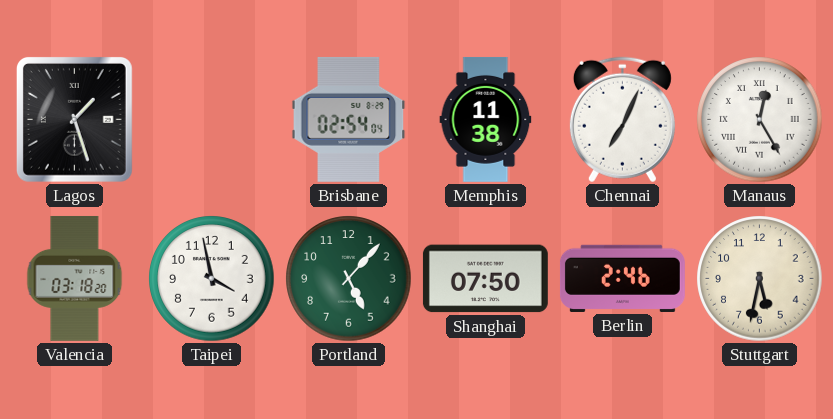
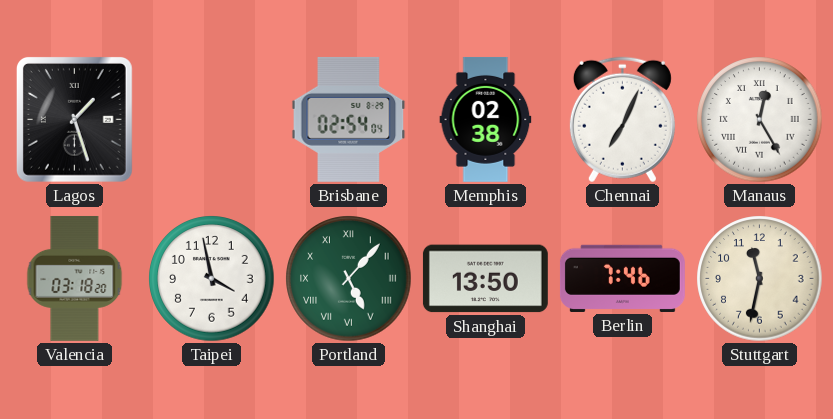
Memphis: 11:38 -> 02:38
Portland numerals: Arabic -> Roman
Shanghai: 07:50 -> 13:50
Berlin: 2:46 -> 7:46
Stuttgart: 5:32 -> 11:32
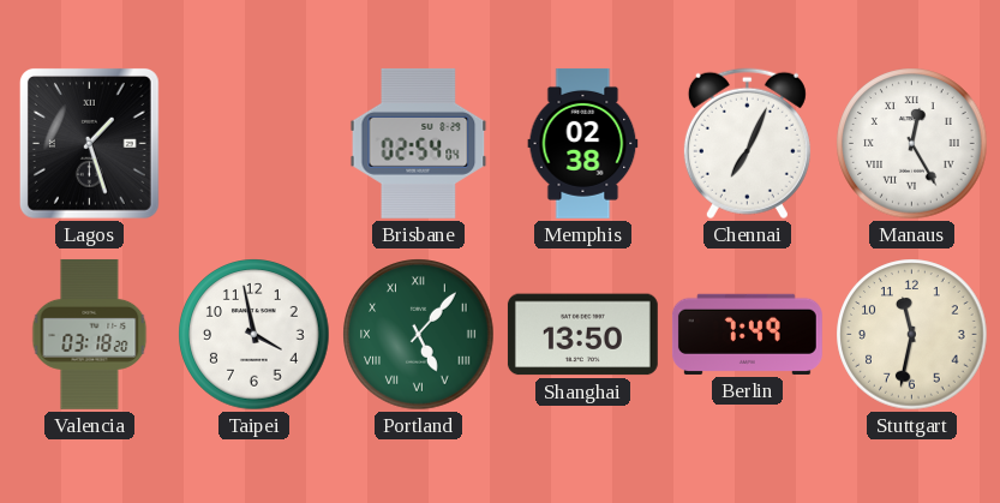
Berlin: 7:46 -> 7:49
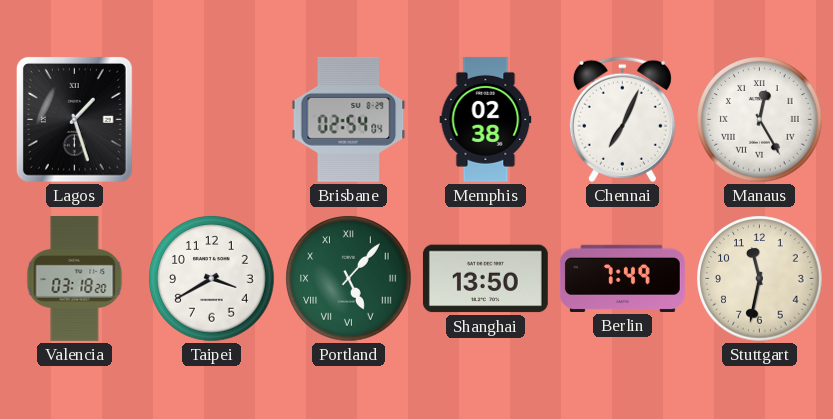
Taipei: 3:58 -> 3:40
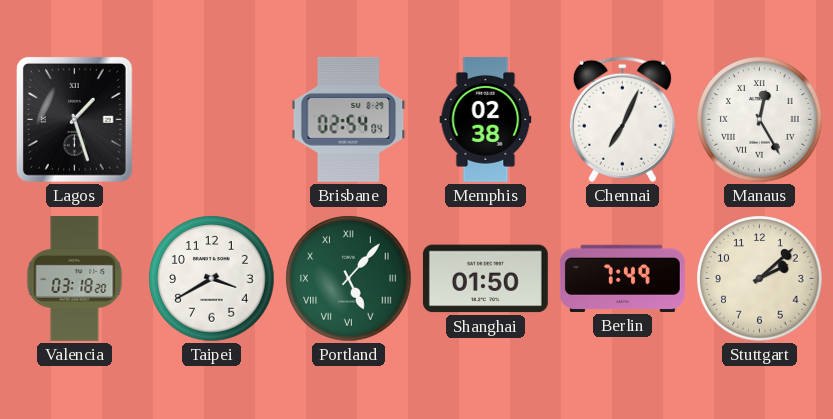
Shanghai: 13:50 -> 01:50
Stuttgart: 11:32 -> 2:08
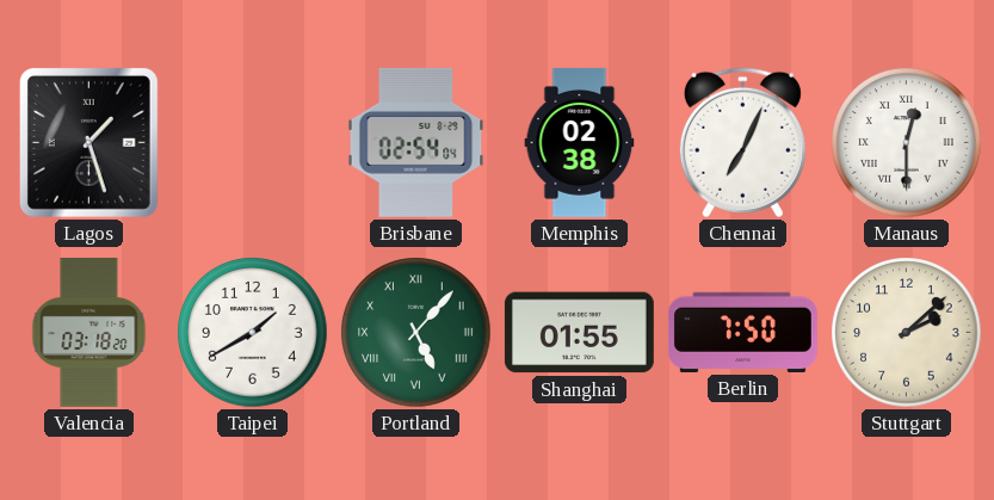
Manaus: 12:25 -> 12:30
Taipei: 3:40 -> 1:40
Shanghai: 01:50 -> 01:55
Berlin: 7:49 -> 7:50
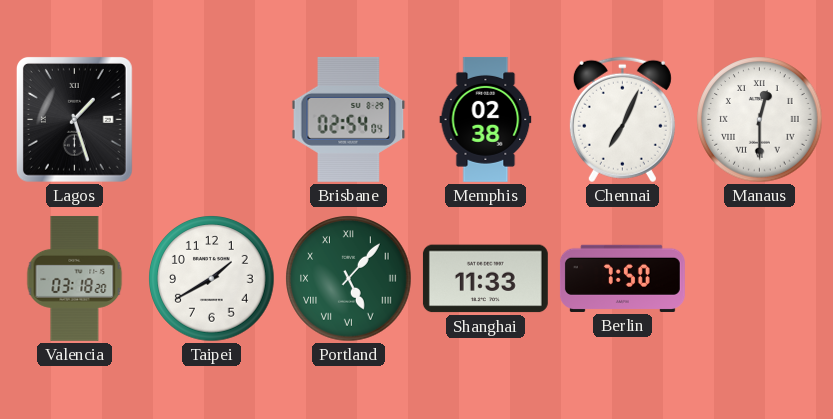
Shanghai: 01:55 -> 11:33
Stuttgart: 2:08 -> none
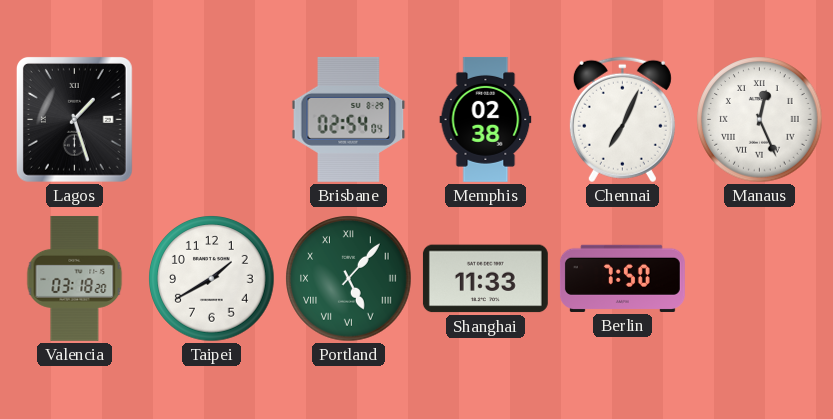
Manaus: 12:30 -> 12:26
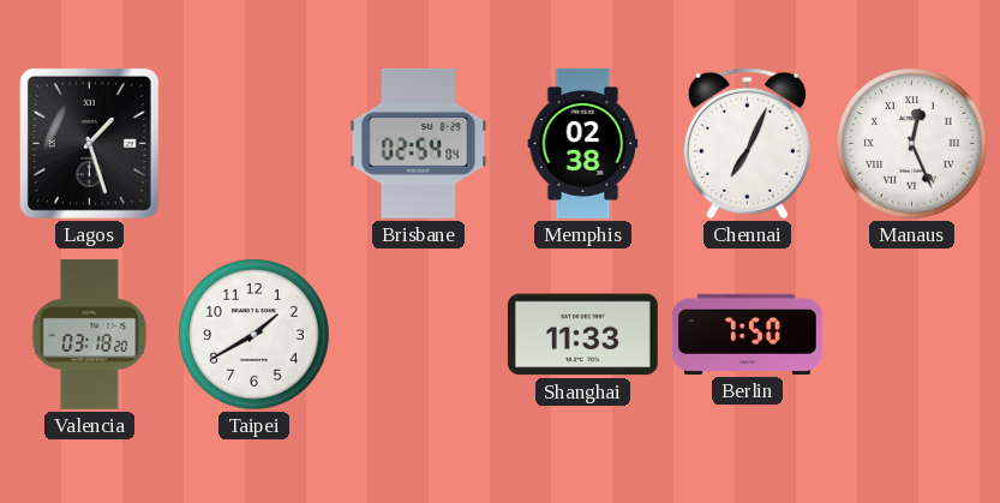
Portland: 5:07 -> none
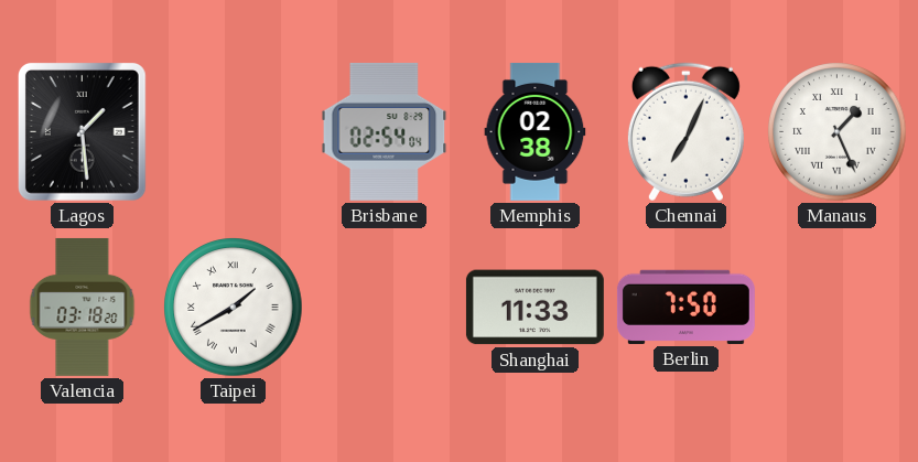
Lagos: 1:27 -> 1:29
Manaus: 12:26 -> 1:26
Taipei numerals: Arabic -> Roman
